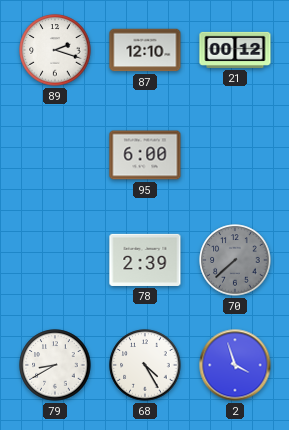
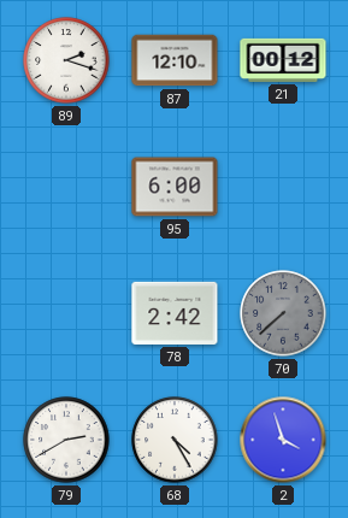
78: 2:39 -> 2:42
79: 8:40 -> 2:40
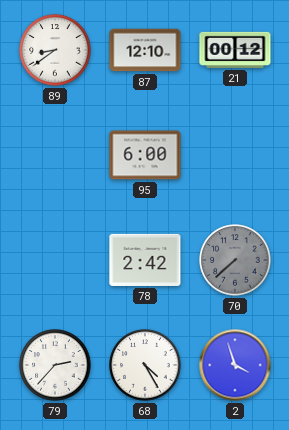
89: 2:18 -> 8:39
79: 2:40 -> 2:37
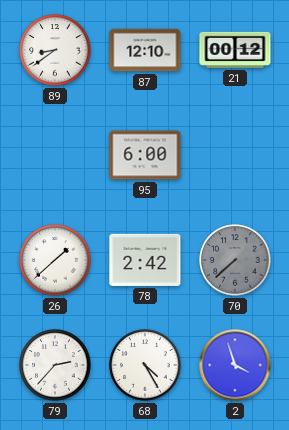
26: none -> 1:38
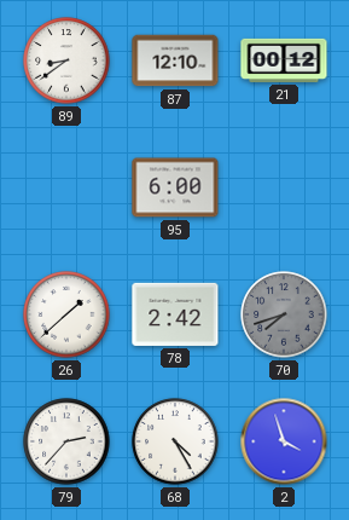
70: 7:38 -> 7:42
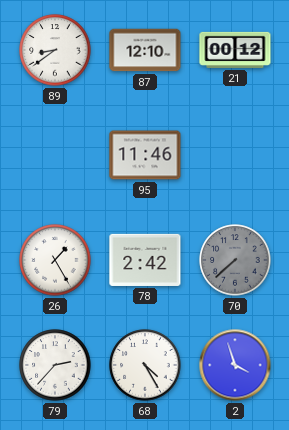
95: 6:00 -> 11:46
26: 1:38 -> 1:25
70: 7:42 -> 7:38
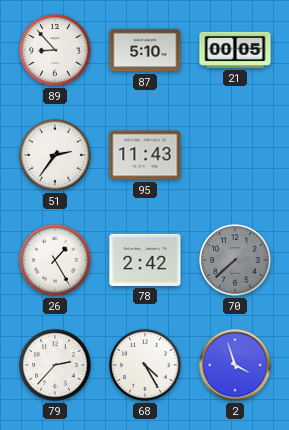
89: 8:39 -> 8:53
87: 12:10 -> 5:10
21: 00:12 -> 00:05
51: none -> 2:36
95: 11:46 -> 11:43
